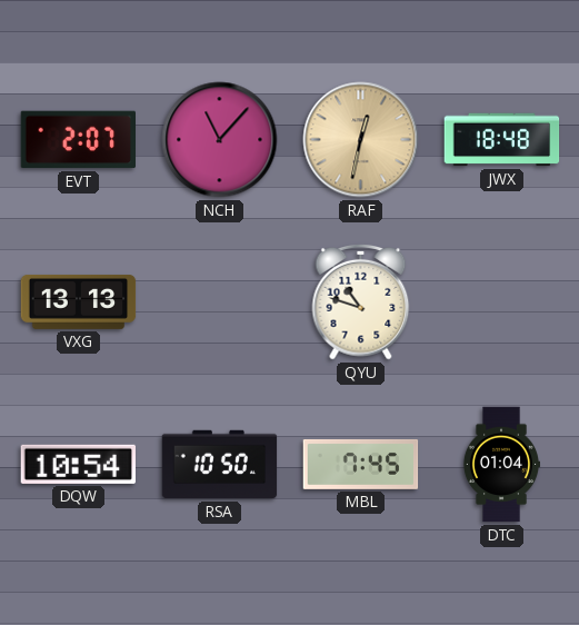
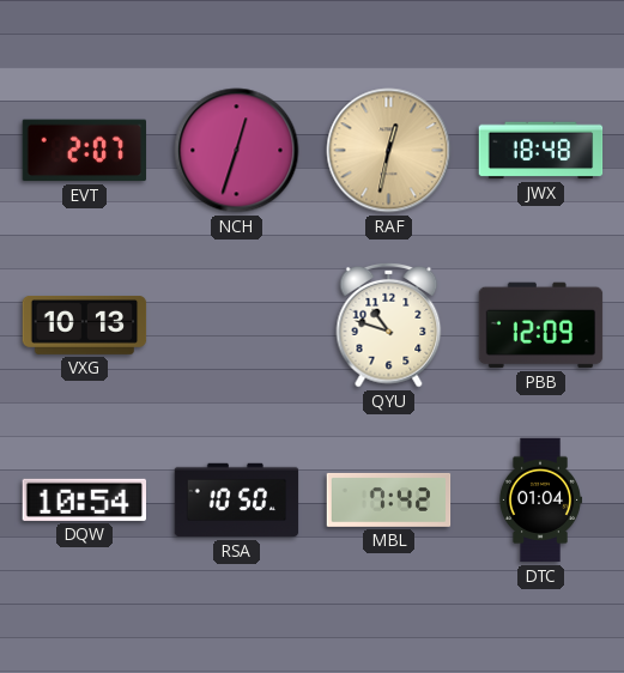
NCH: 11:07 -> 12:33
VXG: 13:13 -> 10:13
PBB: none -> 12:09
MBL: 7:45 -> 7:42
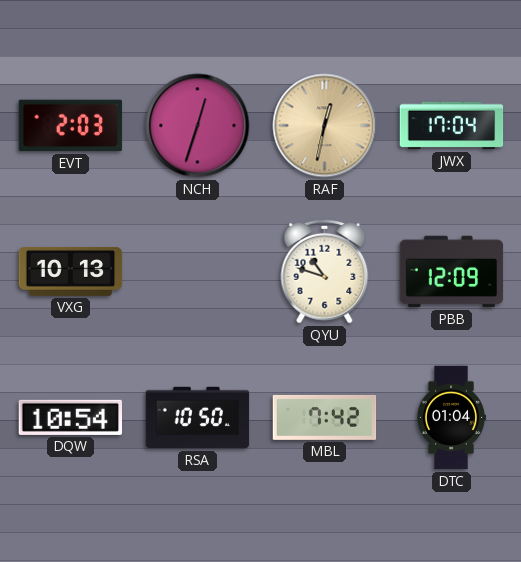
EVT: 2:07 -> 2:03
JWX: 18:48 -> 17:04
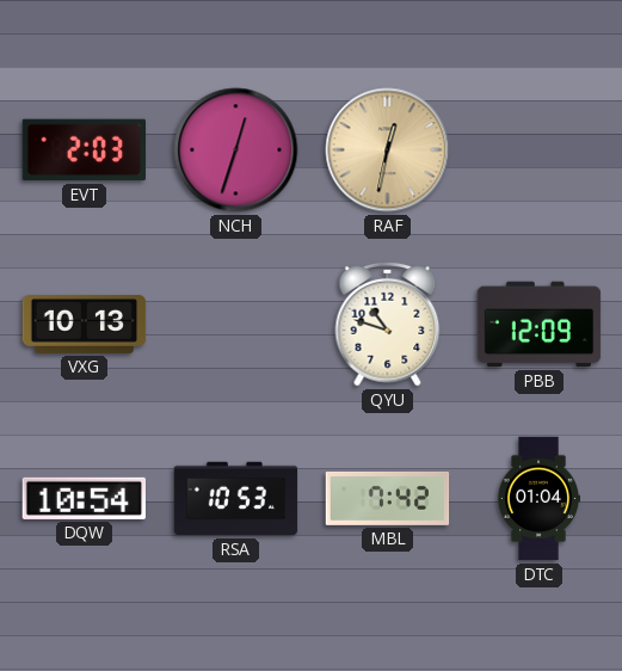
JWX: 17:04 -> none
RSA: 10:50 -> 10:53
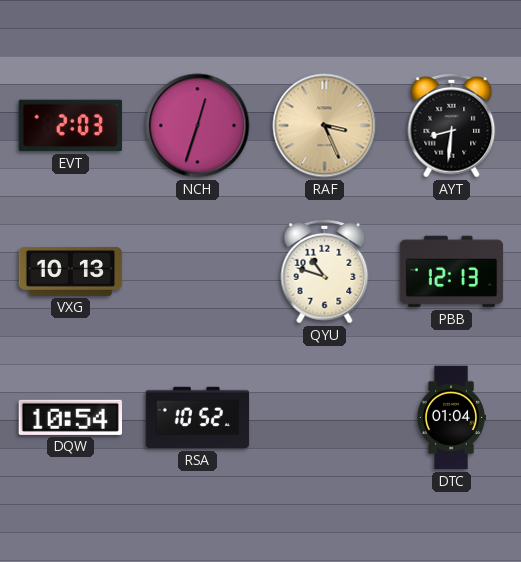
RAF: 12:32 -> 3:26
AYT: none -> 8:31
PBB: 12:09 -> 12:13
RSA: 10:53 -> 10:52
MBL: 7:42 -> none
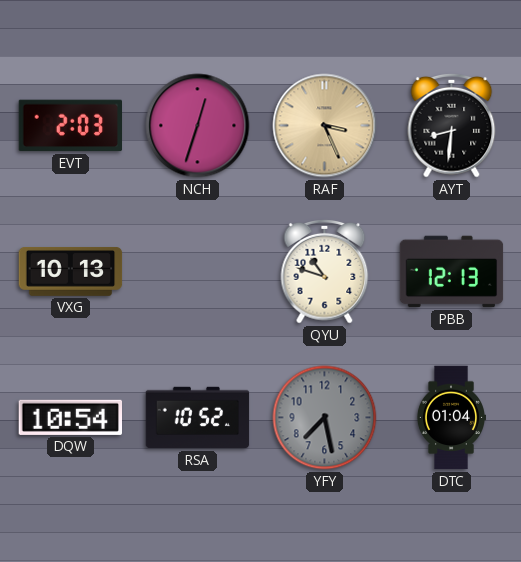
YFY: none -> 7:28
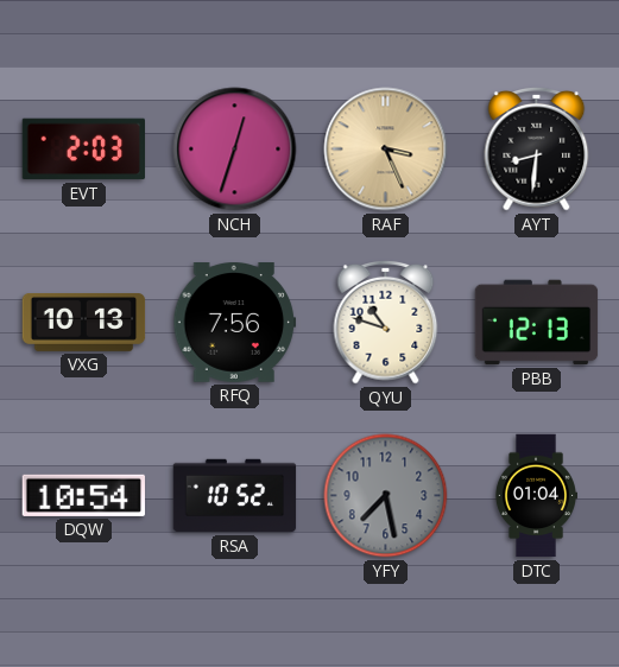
RFQ: none -> 7:56
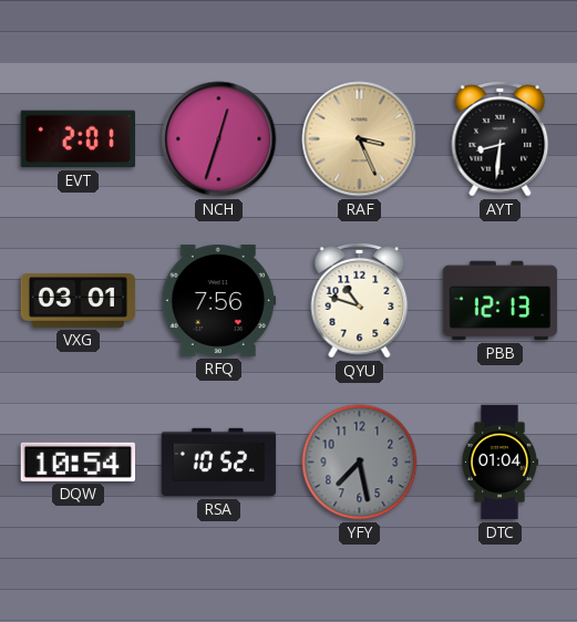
EVT: 2:03 -> 2:01
VXG: 10:13 -> 03:01
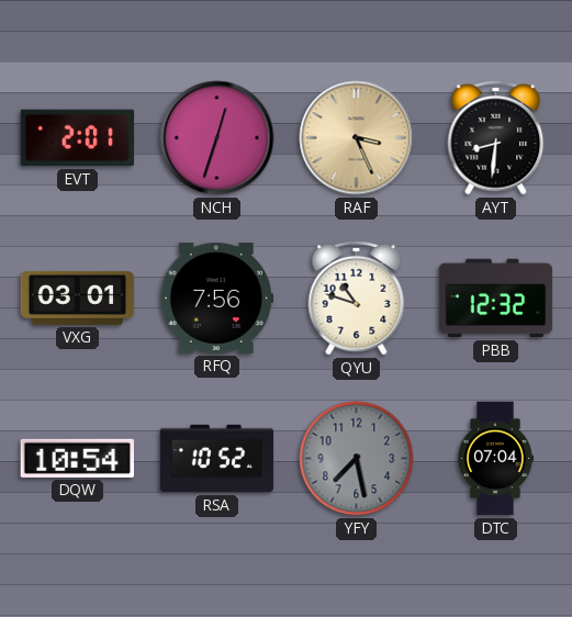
PBB: 12:13 -> 12:32
DTC: 01:04 -> 07:04
